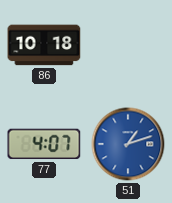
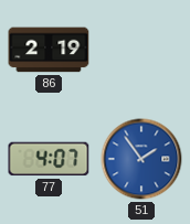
86: 10:18 -> 2:19
51: 1:12 -> 1:54
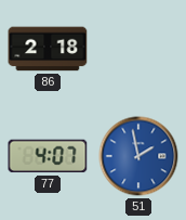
86: 2:19 -> 2:18
51: 1:54 -> 1:58
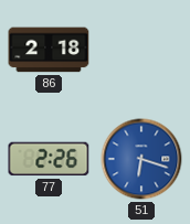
77: 4:07 -> 2:26
51: 1:58 -> 6:18
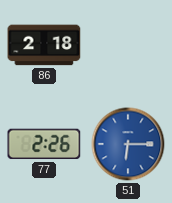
51: 6:18 -> 6:15
